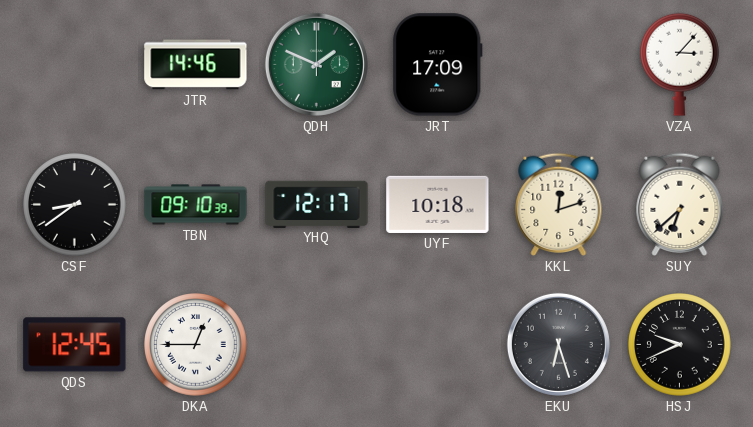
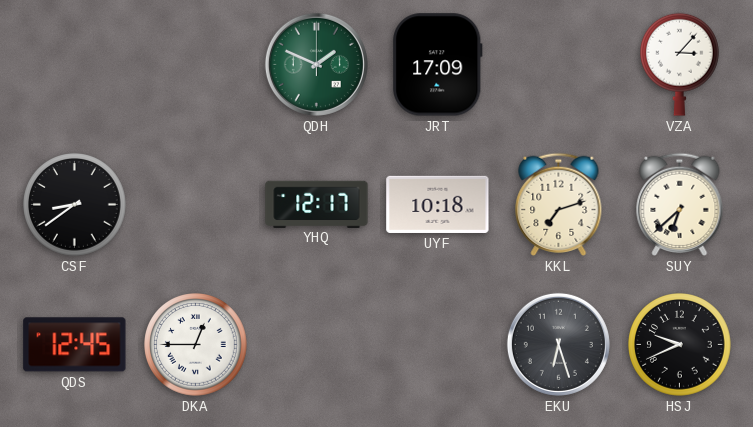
JTR: 14:46 -> none
TBN: 09:10 -> none
KKL: 12:12 -> 7:12
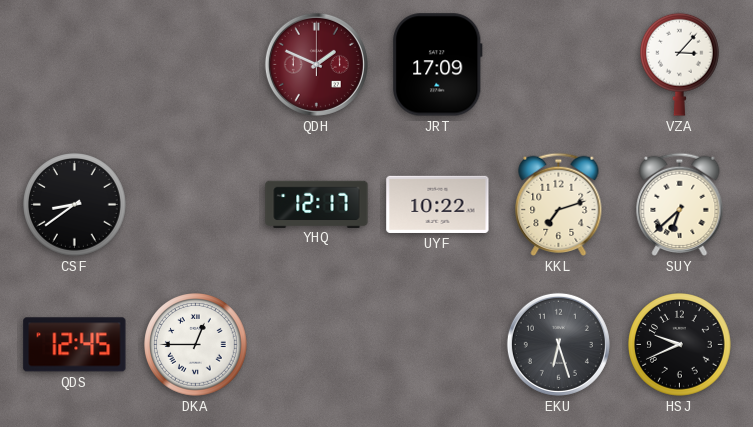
QDH dial: green -> burgundy
UYF: 10:18 -> 10:22
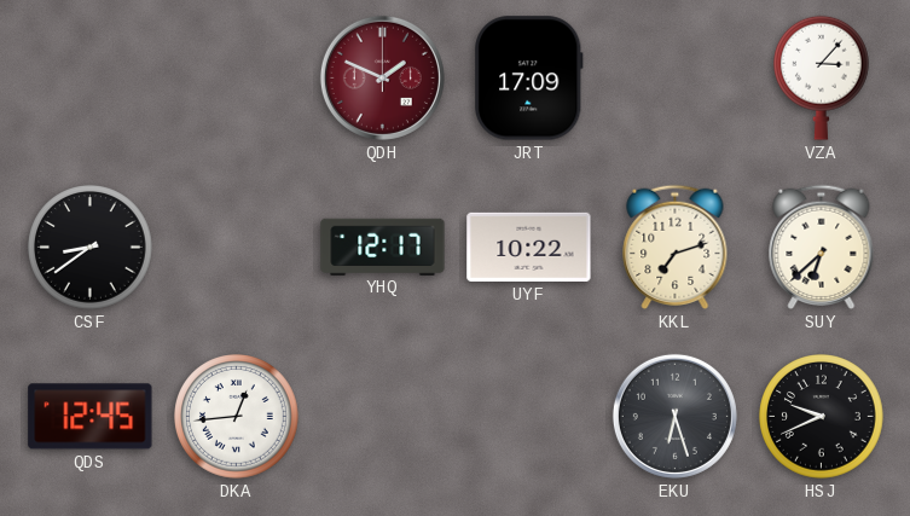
DKA: 12:45 -> 12:44
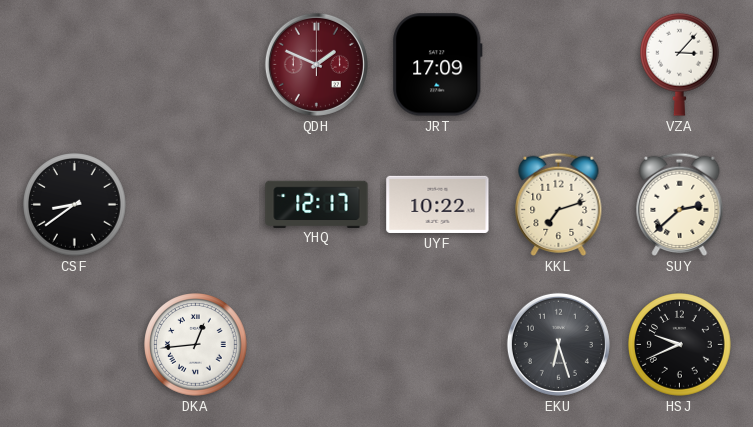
SUY: 6:38 -> 2:38
QDS: 12:45 -> none
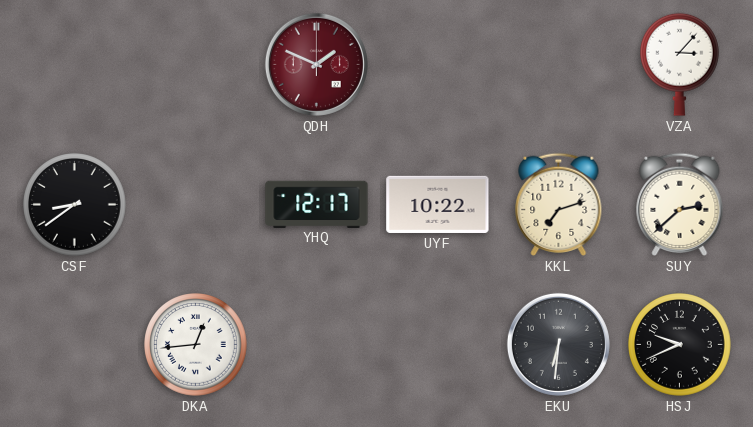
JRT: 17:09 -> none
EKU: 6:27 -> 6:31
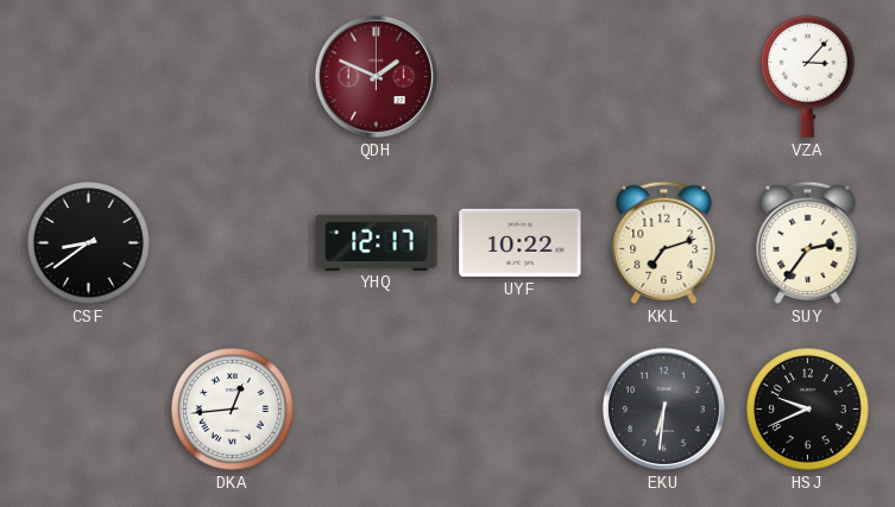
SUY: 2:38 -> 2:36
